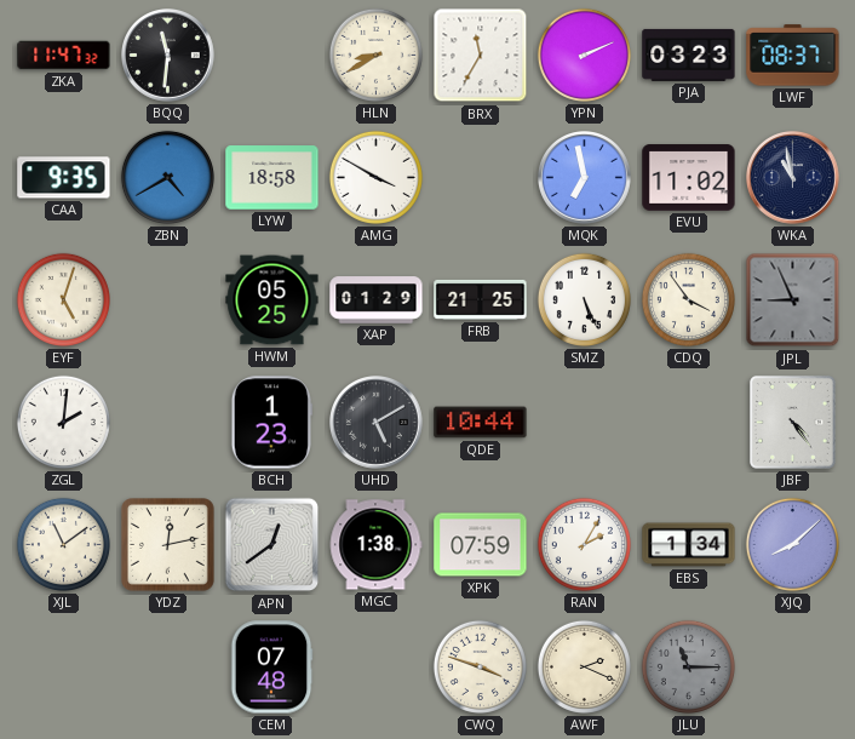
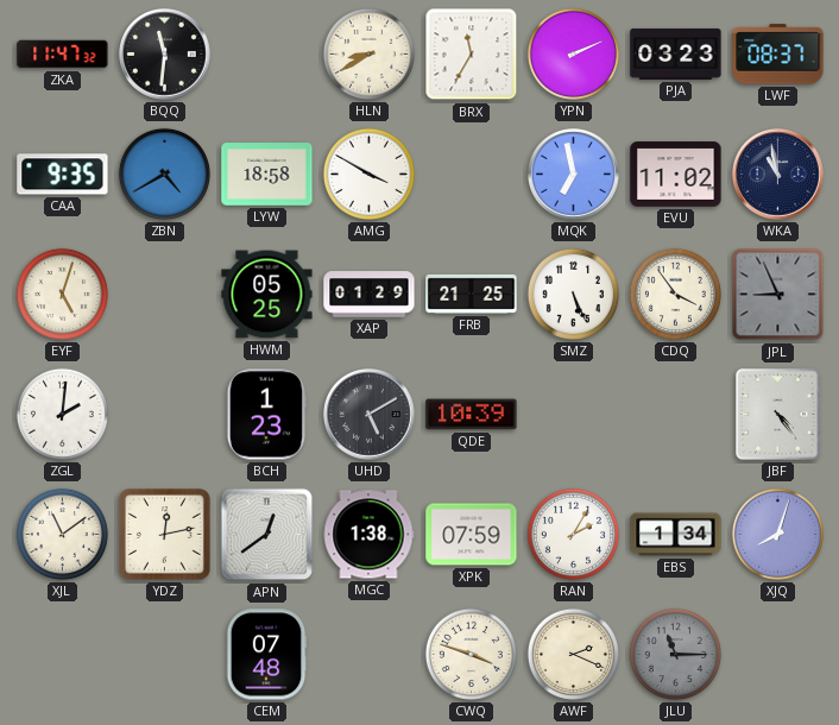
QDE: 10:44 -> 10:39
XJQ: 8:08 -> 8:03
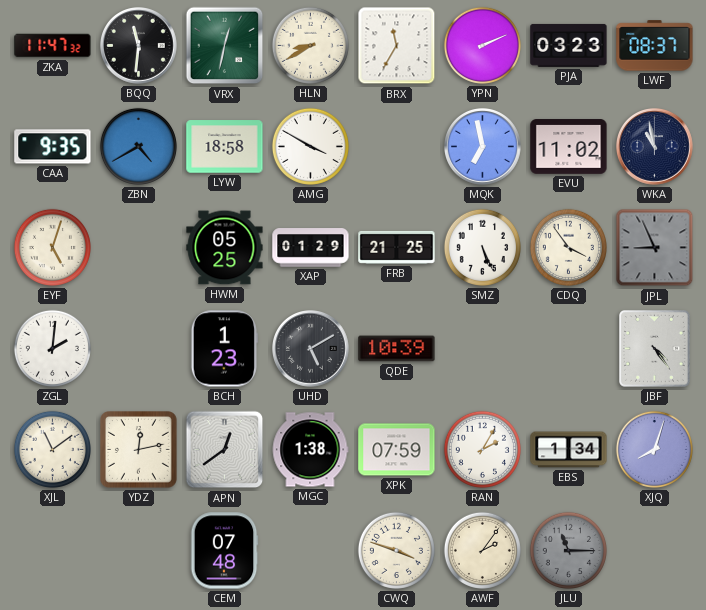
VRX: none -> 12:32
AWF: 2:19 -> 2:06
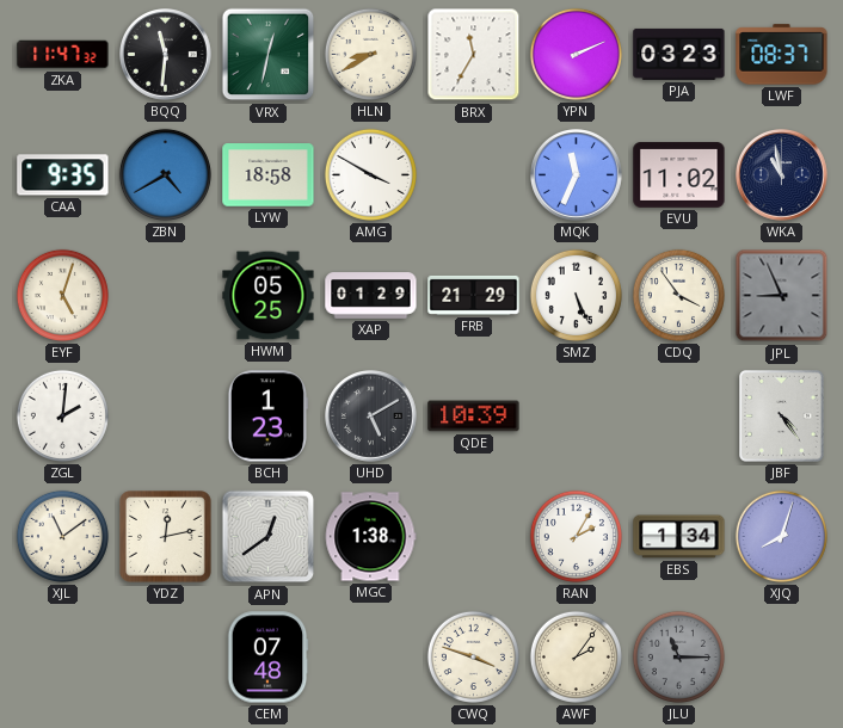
MQK: 6:58 -> 11:34
FRB: 21:25 -> 21:29
XPK: 07:59 -> none
